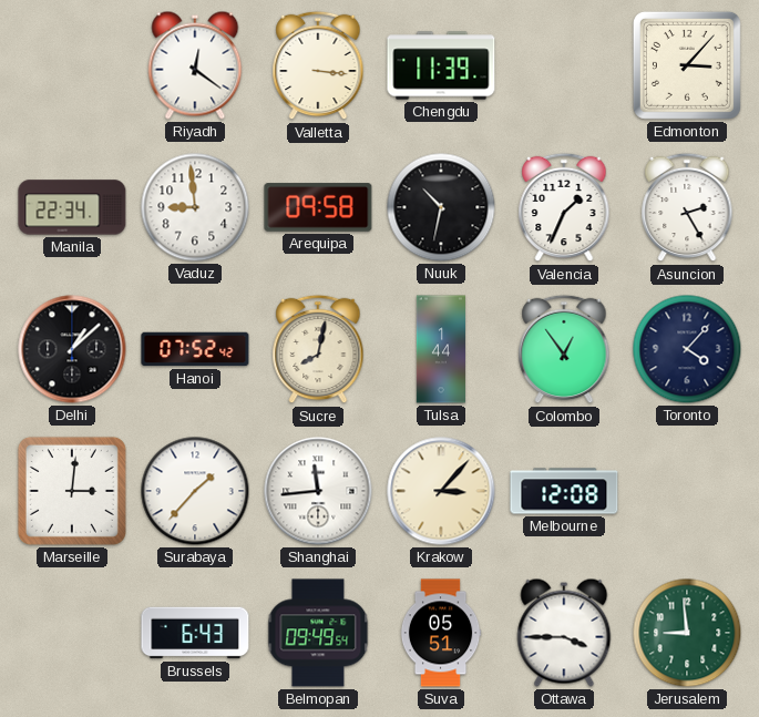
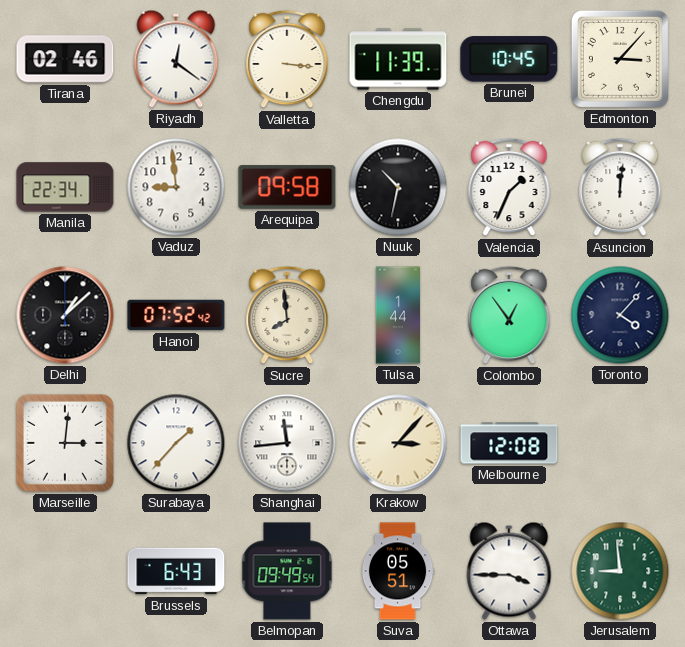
Tirana: none -> 02:46
Brunei: none -> 10:45
Asuncion: 2:25 -> 12:01
Sucre: 8:02 -> 7:59
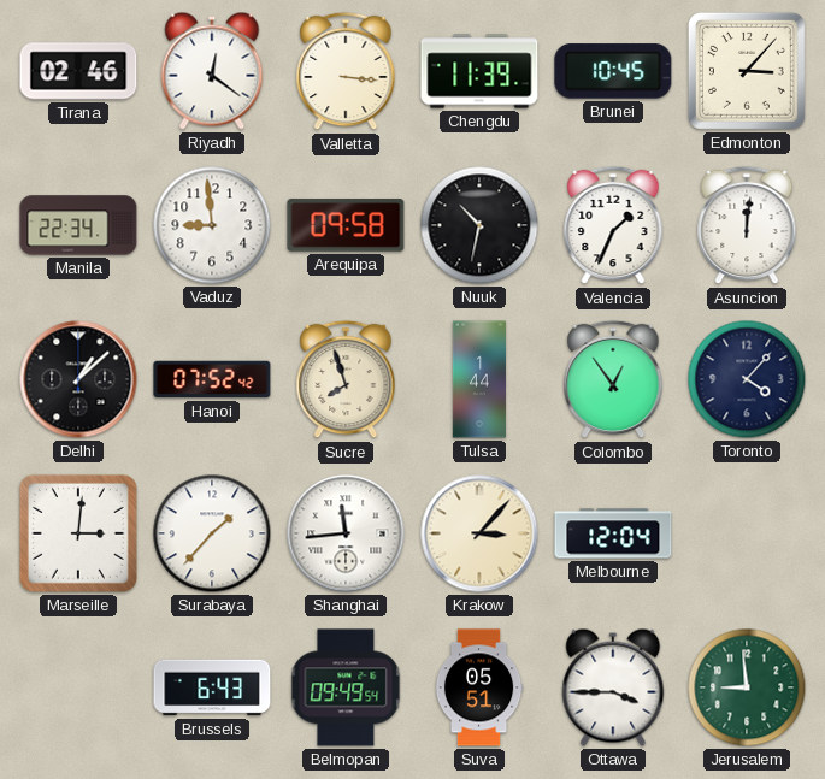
Sucre: 7:59 -> 7:57
Melbourne: 12:08 -> 12:04
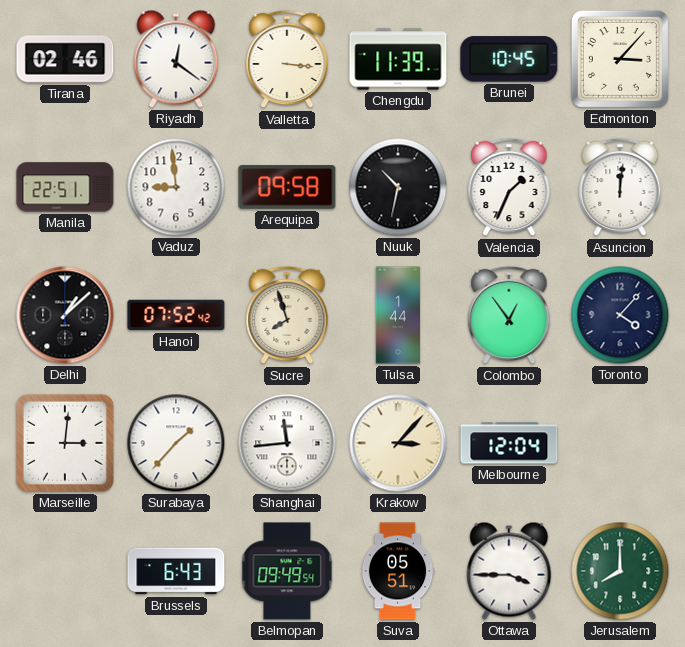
Manila: 22:34 -> 22:51
Jerusalem: 8:59 -> 8:00
